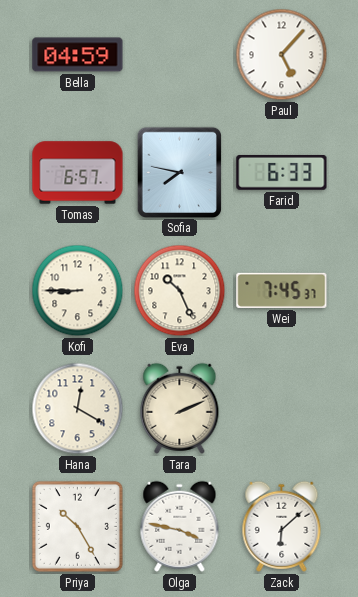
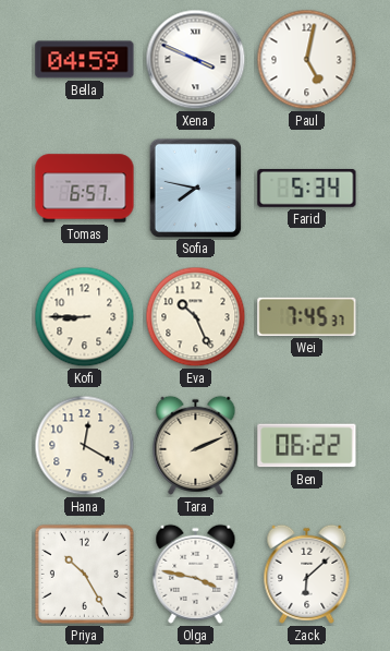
Xena: none -> 3:49
Paul: 5:07 -> 5:02
Farid: 6:33 -> 5:34
Ben: none -> 06:22
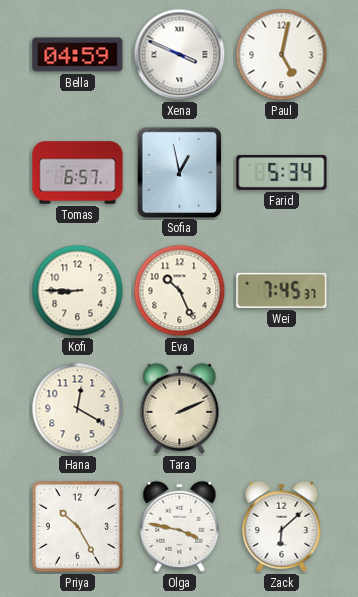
Sofia: 7:47 -> 12:58
Ben: 06:22 -> none
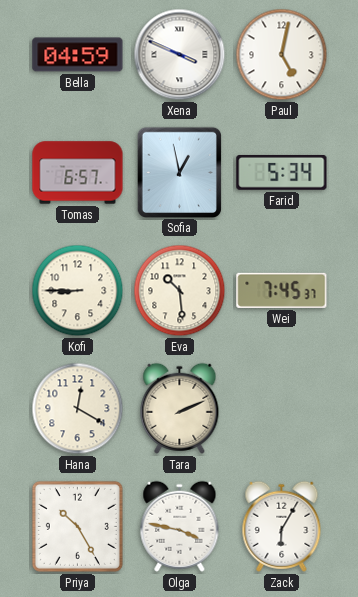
Eva: 10:26 -> 10:29
Zack: 6:08 -> 6:05
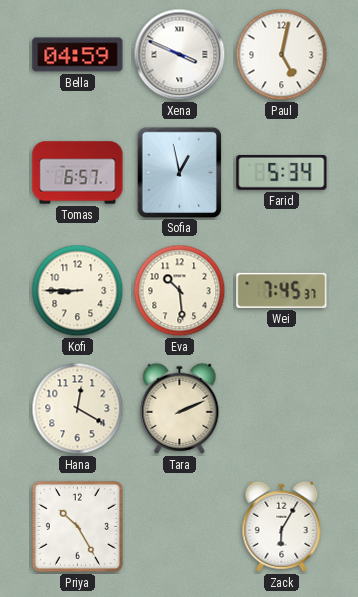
Olga: 3:47 -> none
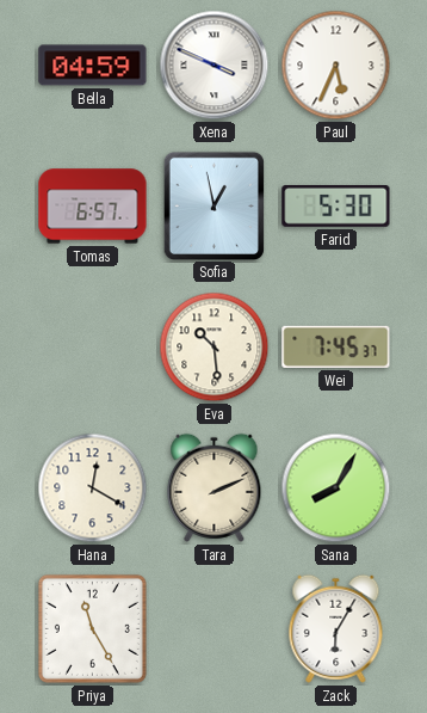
Paul: 5:02 -> 5:34
Farid: 5:34 -> 5:30
Kofi: 8:45 -> none
Sana: none -> 8:05
Priya: 10:25 -> 11:25
